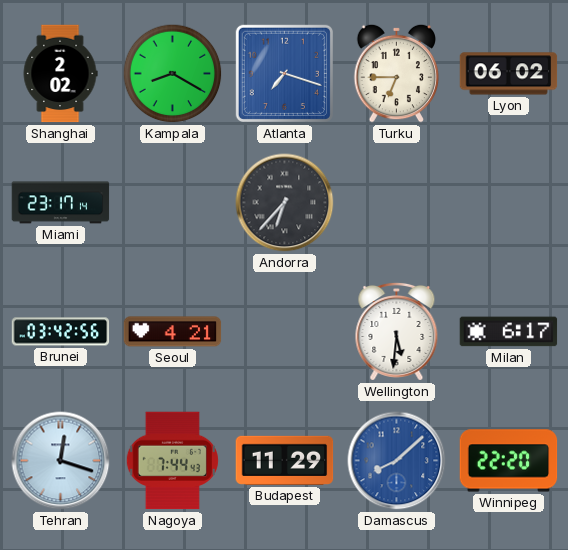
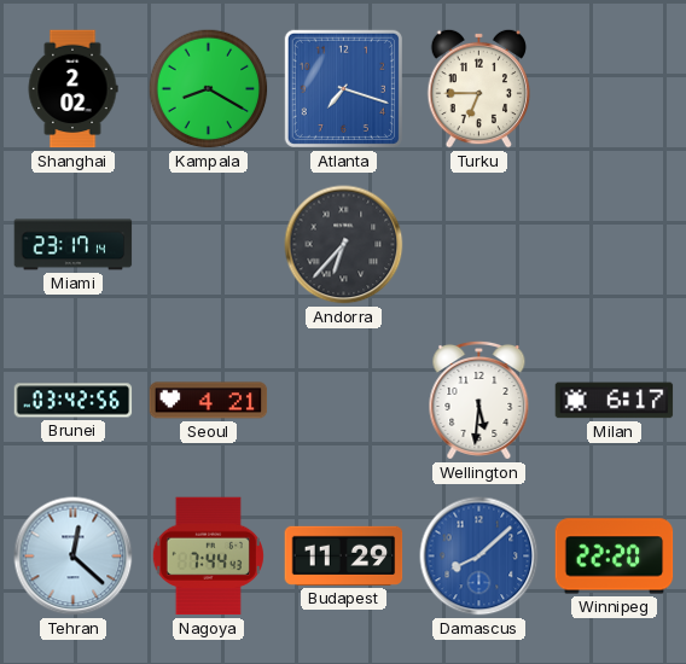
Lyon: 06:02 -> none
Tehran: 12:18 -> 12:22
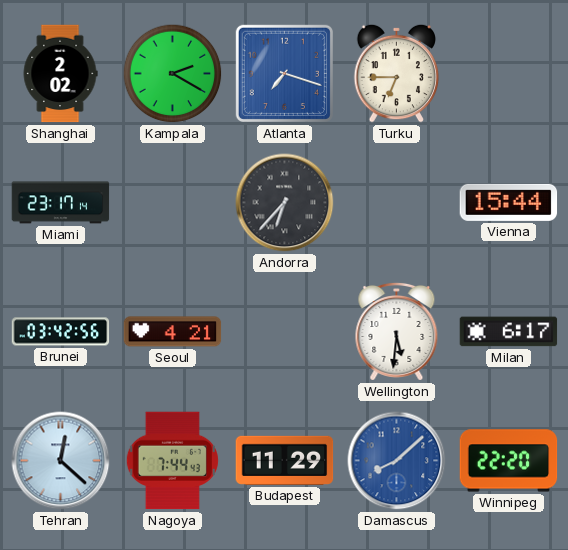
Kampala: 8:20 -> 2:20
Vienna: none -> 15:44
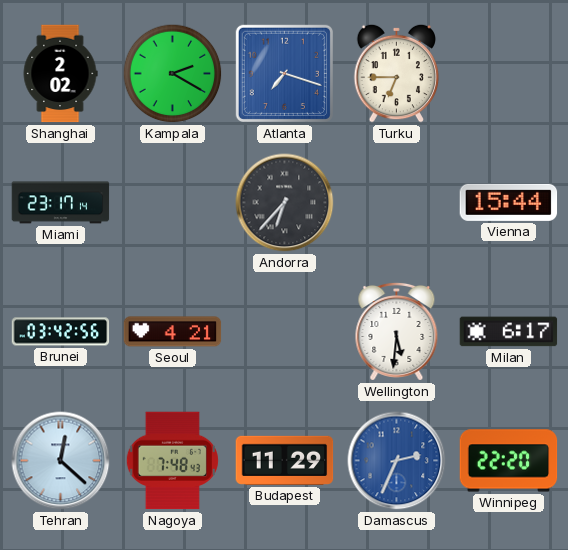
Nagoya: 7:44 -> 7:48
Damascus: 8:08 -> 2:34
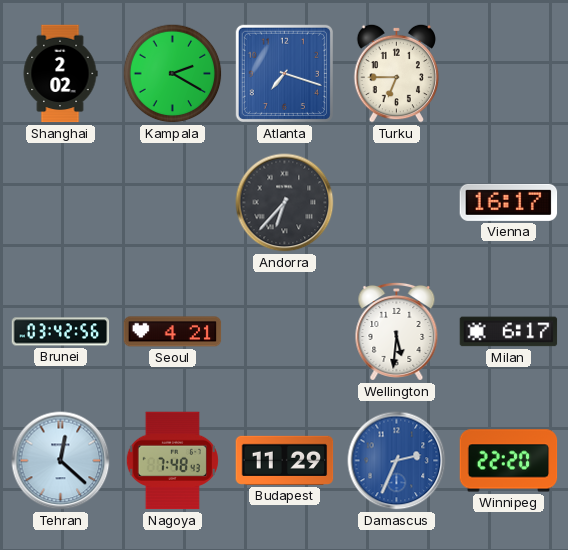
Miami: 23:17 -> none
Vienna: 15:44 -> 16:17
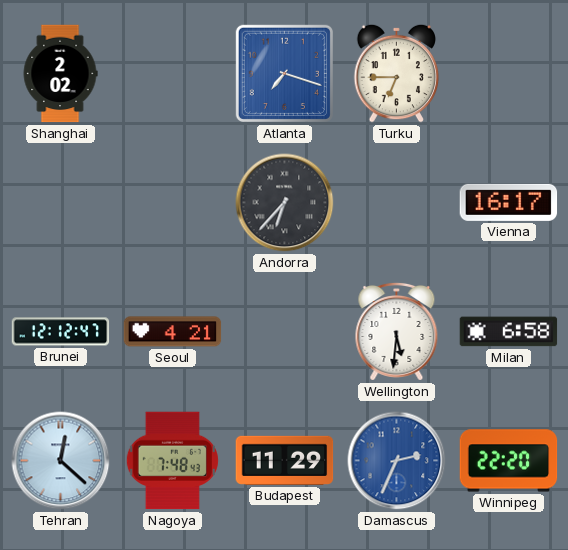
Kampala: 2:20 -> none
Brunei: 03:42 -> 12:12
Milan: 6:17 -> 6:58
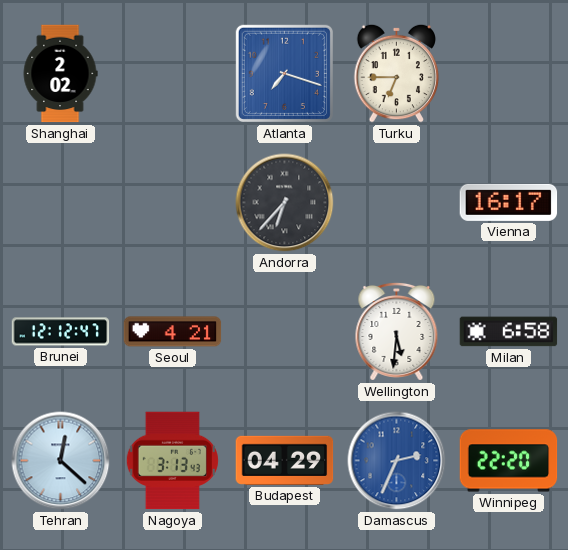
Nagoya: 7:48 -> 3:13
Budapest: 11:29 -> 04:29
